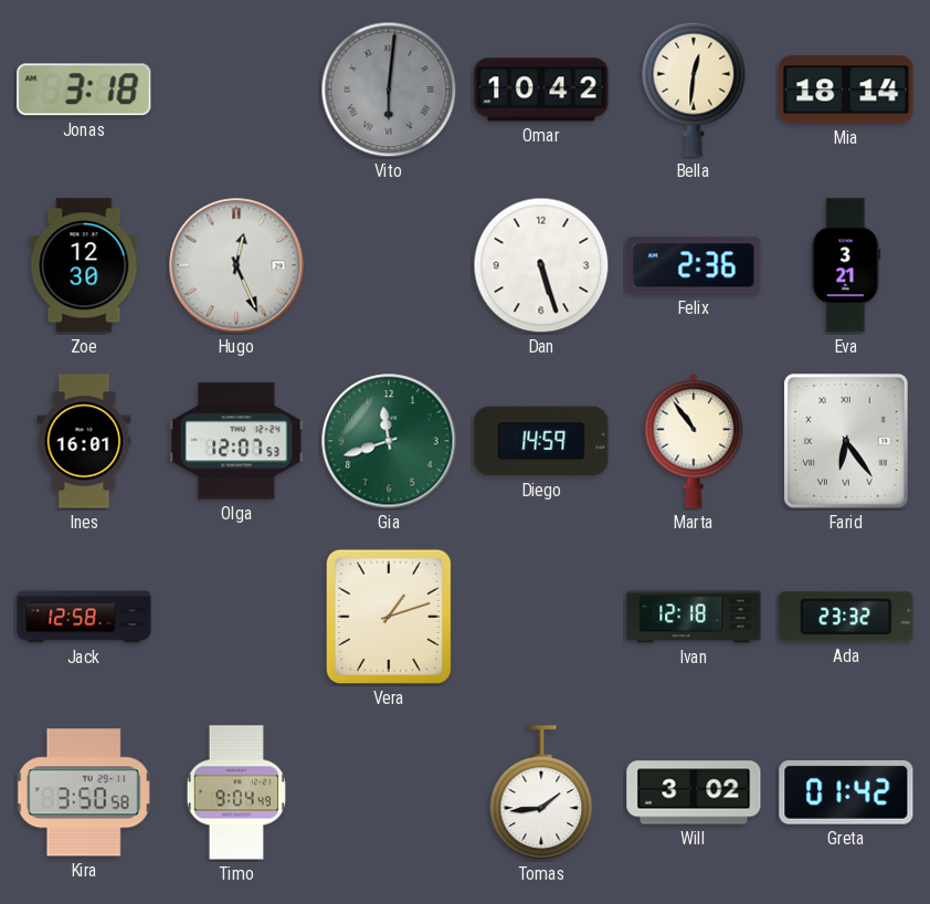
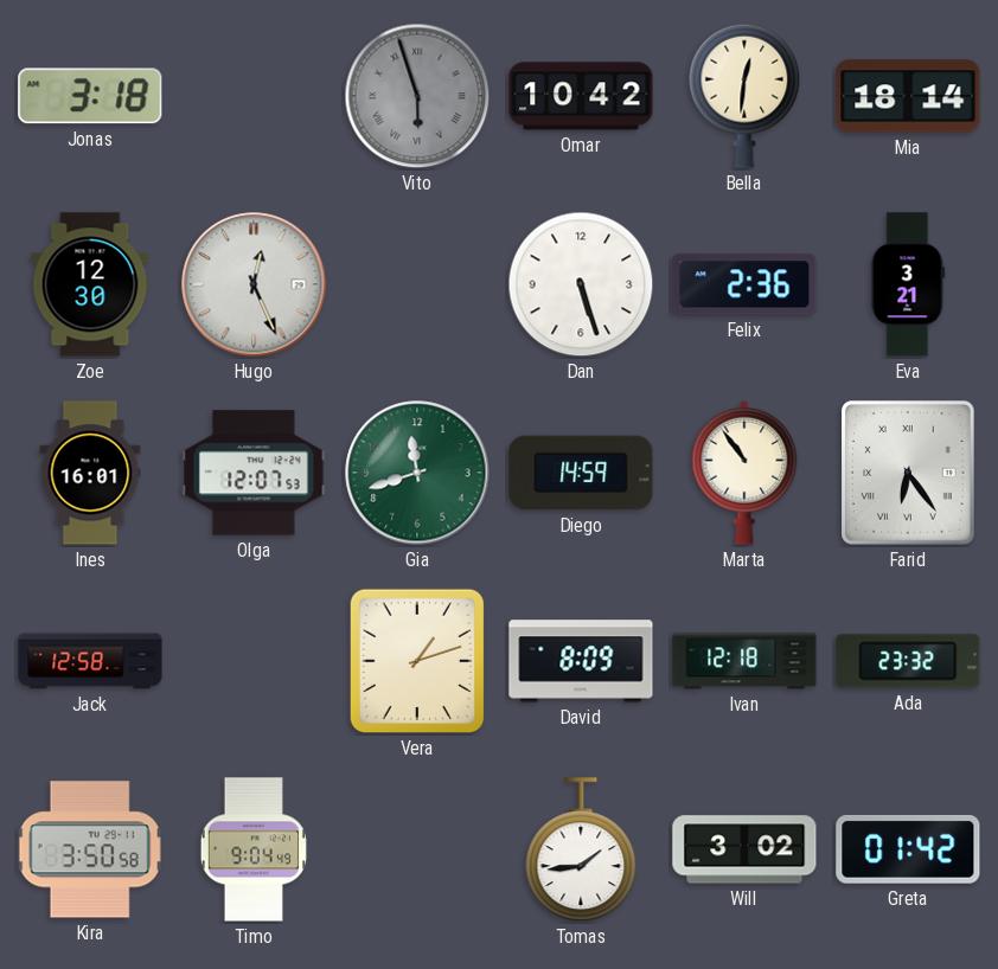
Vito: 6:01 -> 5:57
David: none -> 8:09
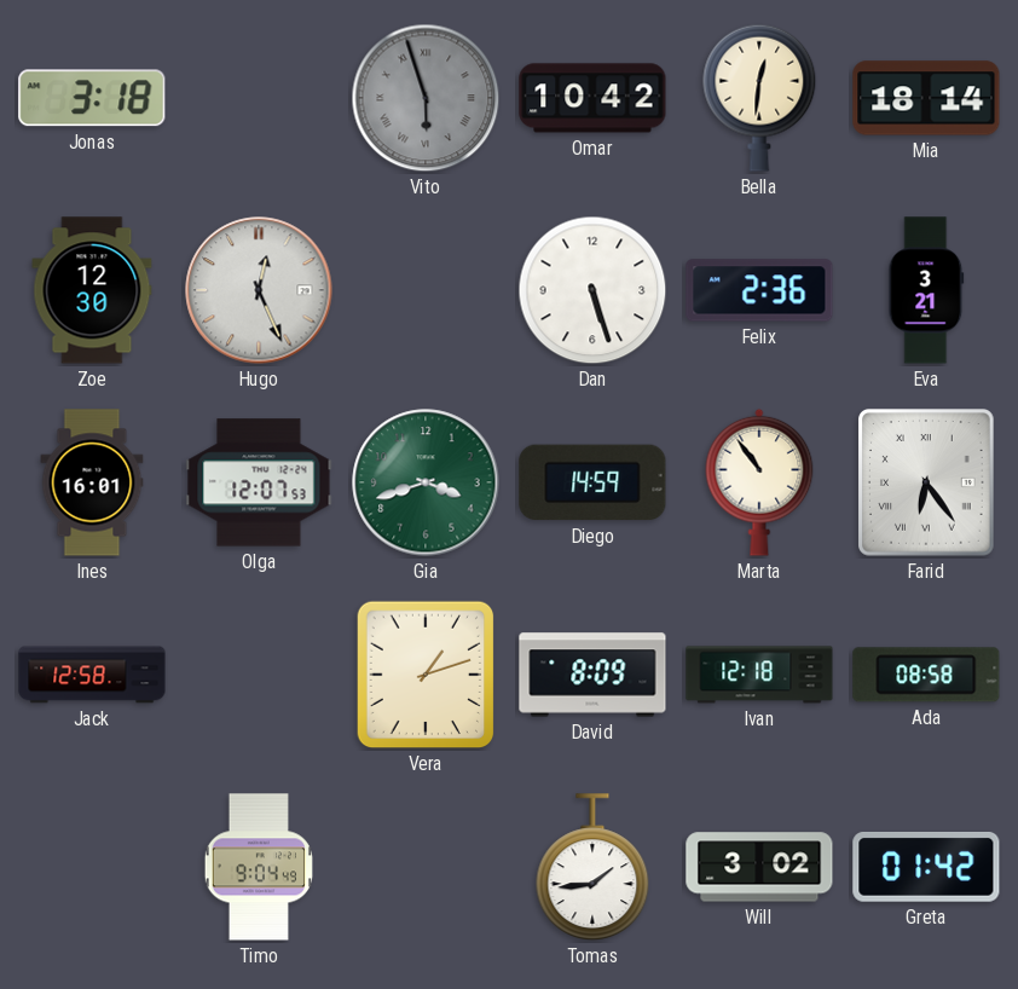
Gia: 11:42 -> 3:42
Ada: 23:32 -> 08:58
Kira: 3:50 -> none
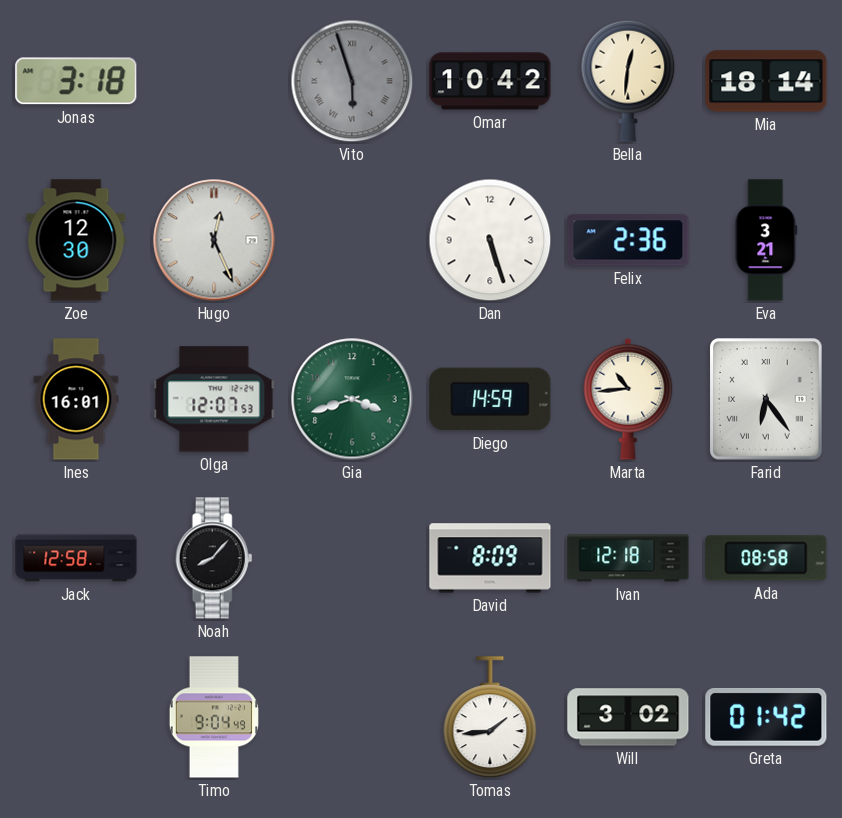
Marta: 10:54 -> 10:44
Noah: none -> 8:07
Vera: 1:12 -> none
